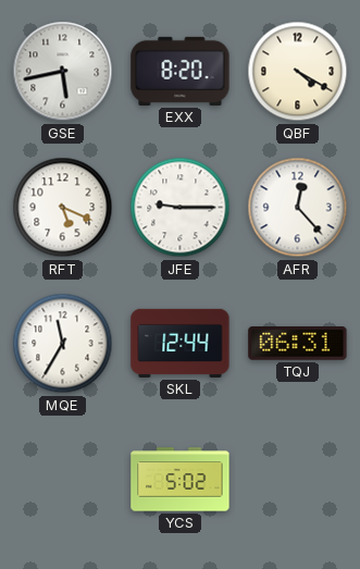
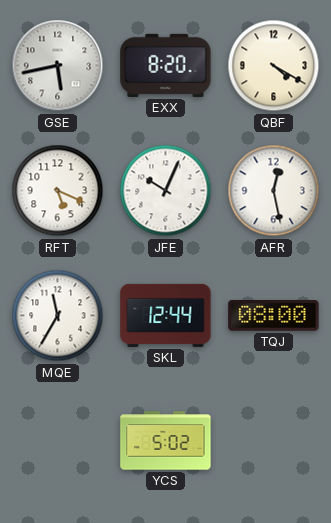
JFE: 9:15 -> 10:04
AFR: 12:23 -> 12:28
TQJ: 06:31 -> 08:00
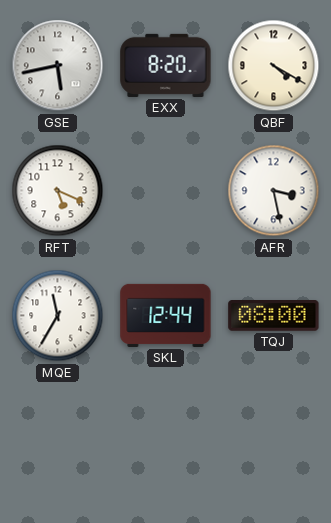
JFE: 10:04 -> none
AFR: 12:28 -> 3:28
YCS: 5:02 -> none
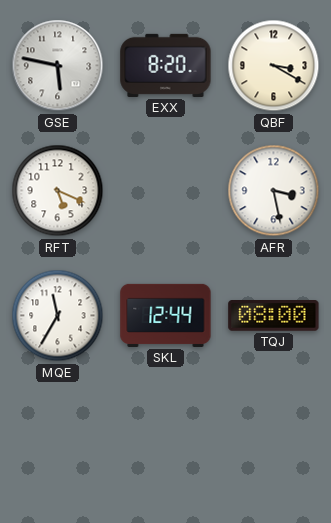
GSE: 5:43 -> 5:47
QBF: 4:20 -> 3:20
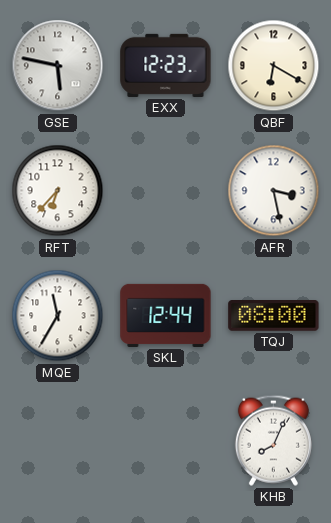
EXX: 8:20 -> 12:23
QBF: 3:20 -> 6:20
RFT: 5:19 -> 6:37
KHB: none -> 8:04
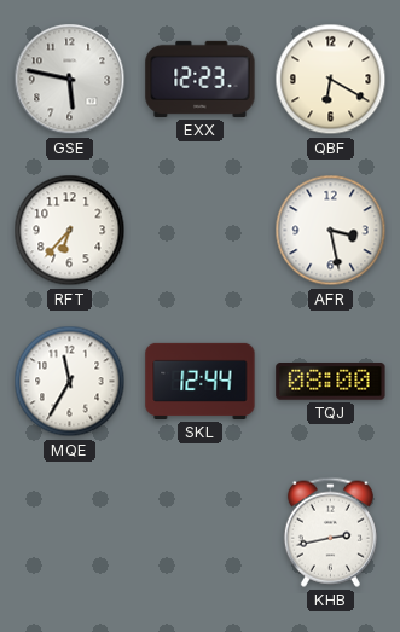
KHB: 8:04 -> 2:43
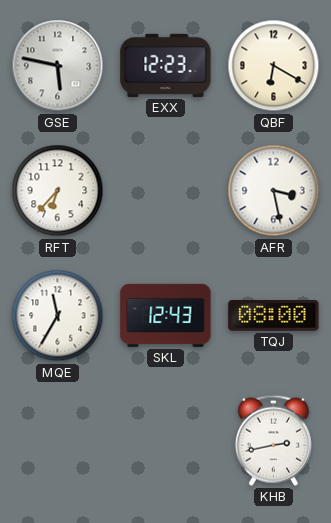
SKL: 12:44 -> 12:43
